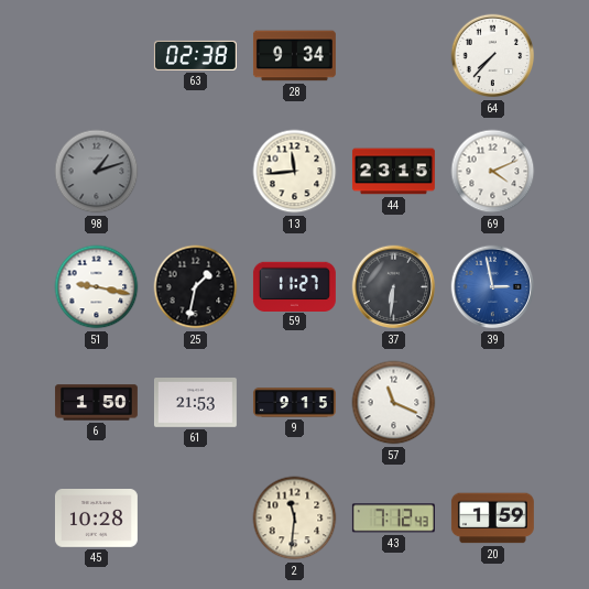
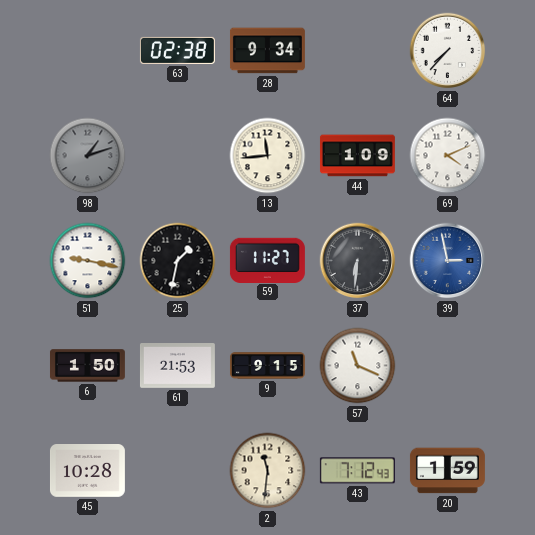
44: 23:15 -> 1:09
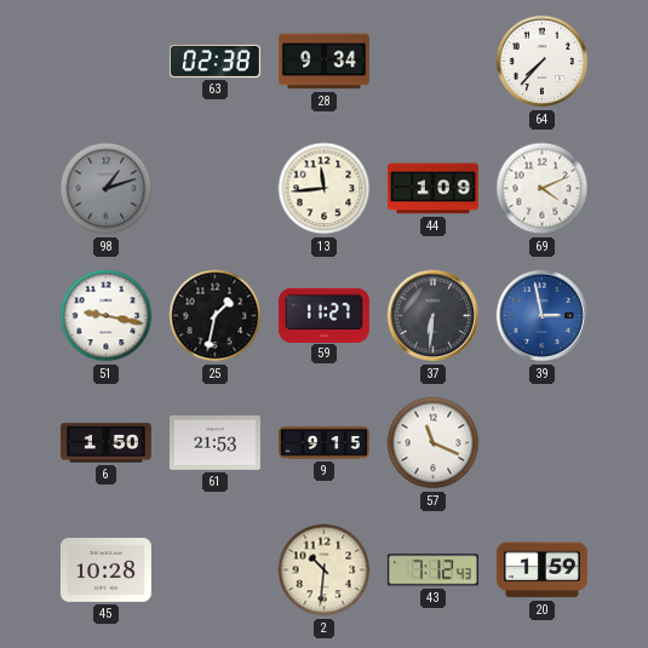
2: 11:31 -> 10:31
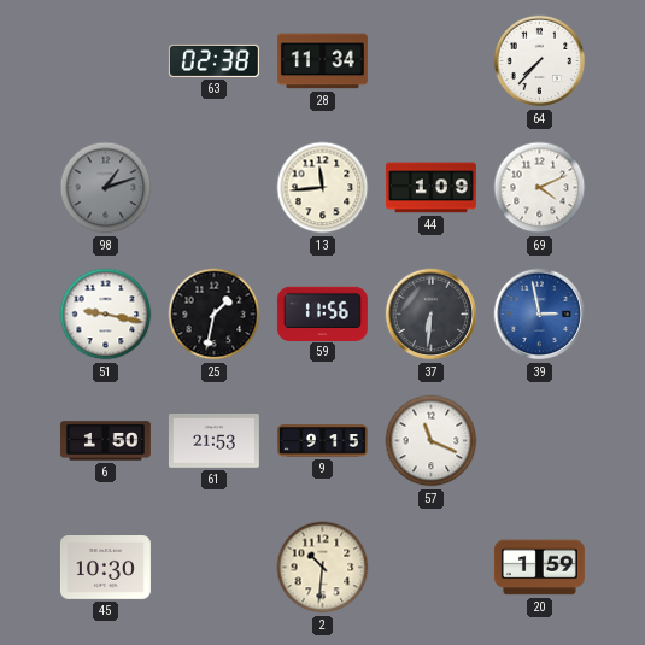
28: 9:34 -> 11:34
59: 11:27 -> 11:56
45: 10:28 -> 10:30
43: 7:12 -> none
